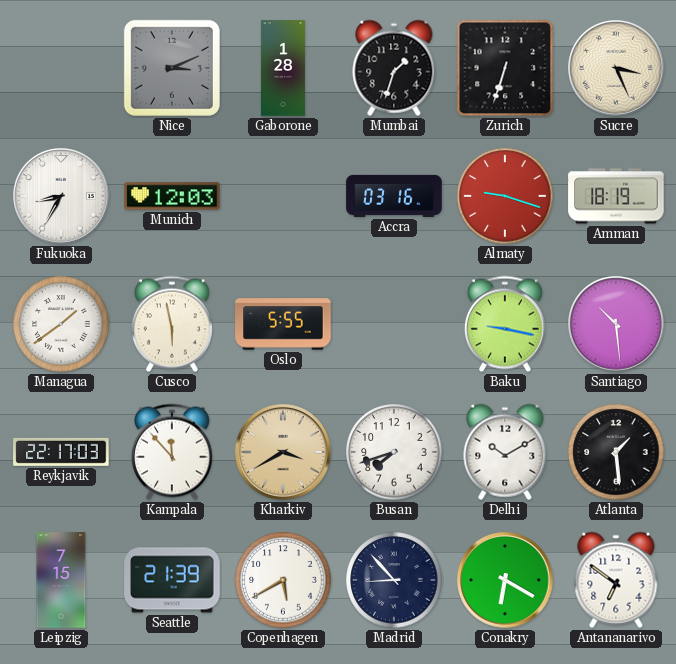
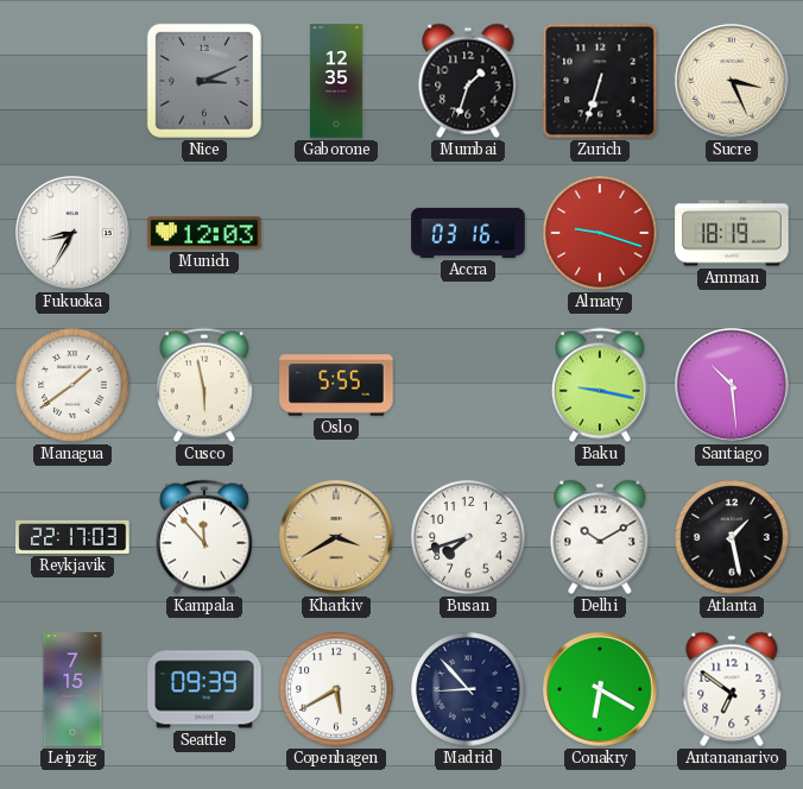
Gaborone: 1:28 -> 12:35
Atlanta: 1:29 -> 1:28
Seattle: 21:39 -> 09:39
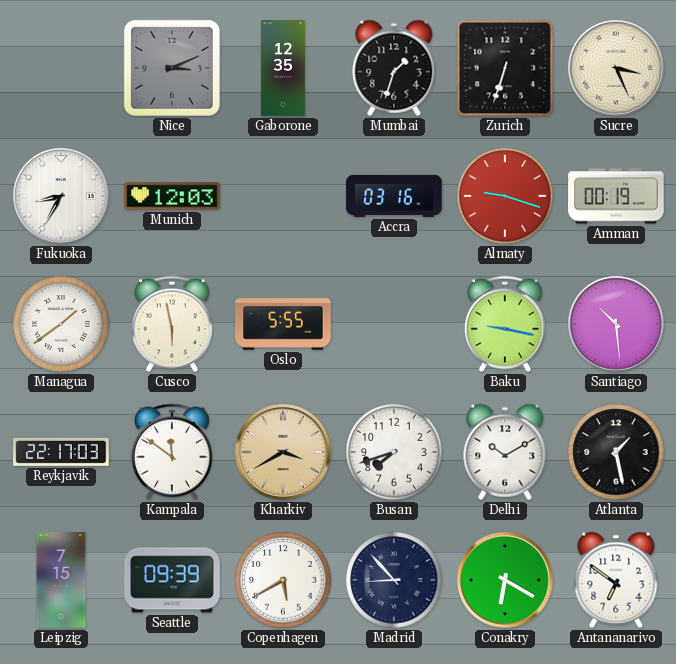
Amman: 18:19 -> 00:19
Kampala: 11:53 -> 11:51
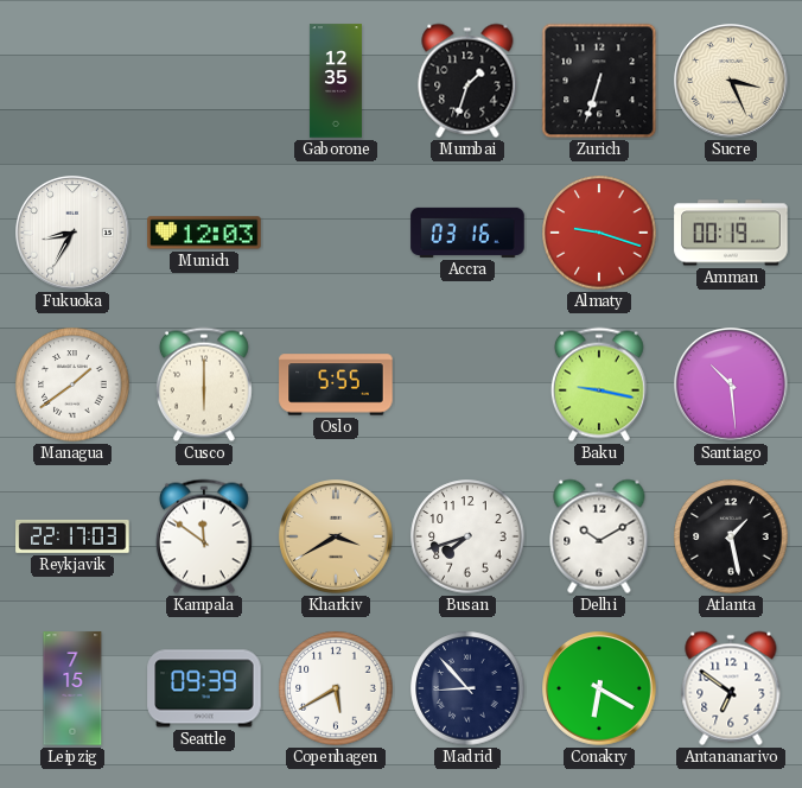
Nice: 3:11 -> none
Cusco: 5:58 -> 6:00
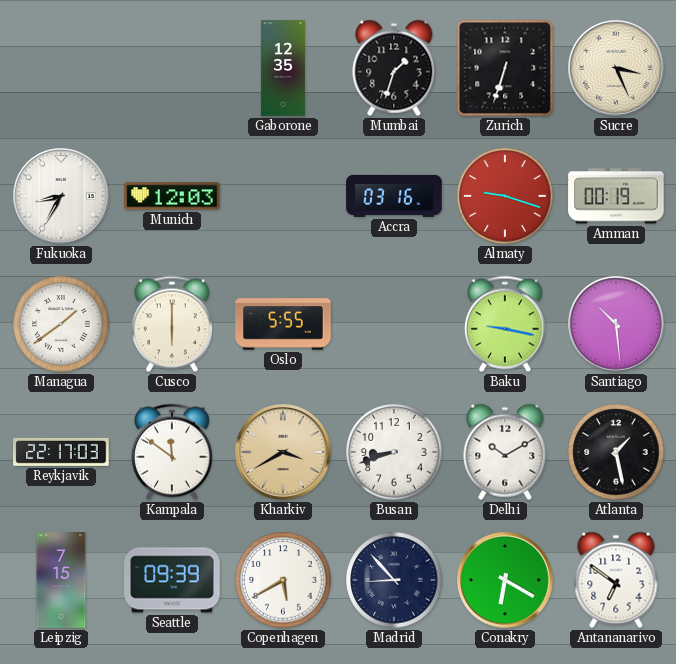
Busan: 7:42 -> 8:42
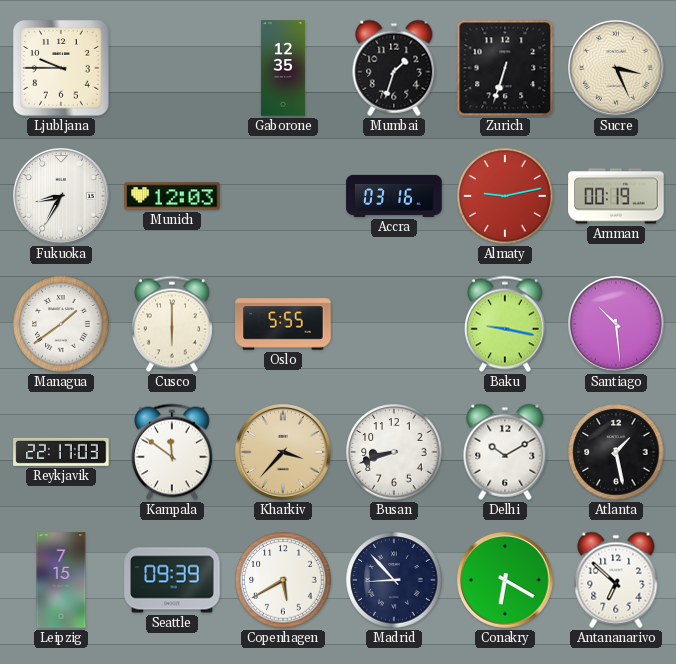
Ljubljana: none -> 9:45
Almaty: 9:18 -> 9:13
Kharkiv: 3:40 -> 3:37
Antananarivo: 6:51 -> 6:52
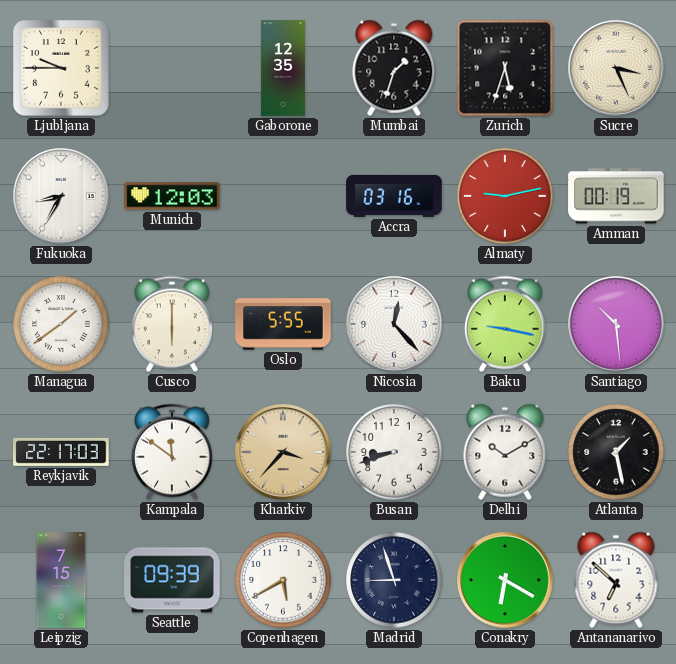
Zurich: 6:33 -> 5:33
Nicosia: none -> 12:23
Madrid: 8:53 -> 8:57
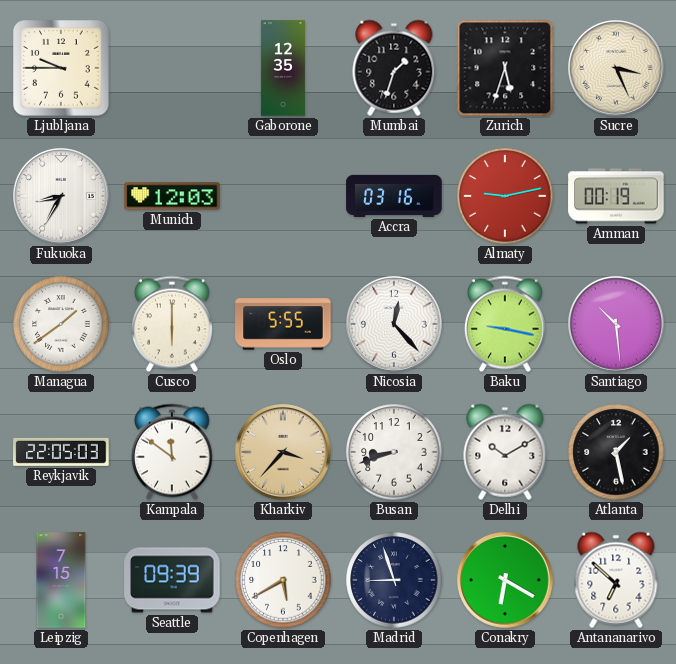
Reykjavik: 22:17 -> 22:05
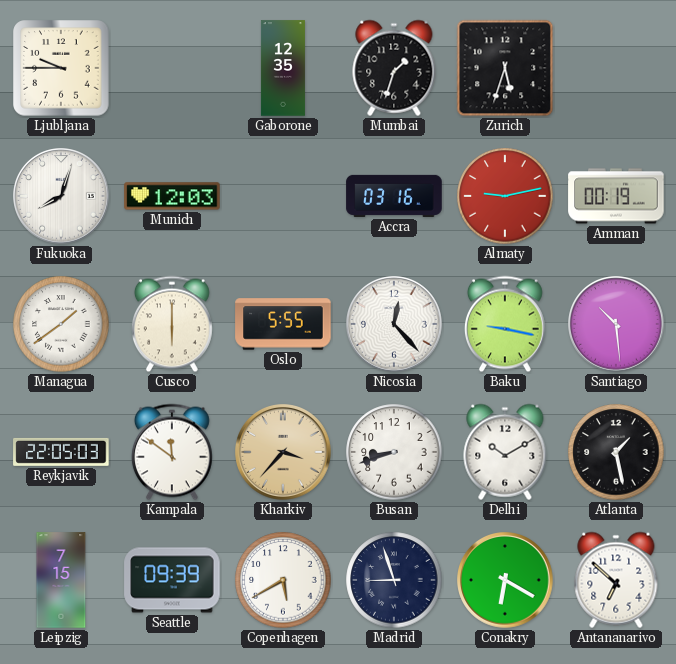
Sucre: 3:26 -> none
Fukuoka: 8:35 -> 8:03
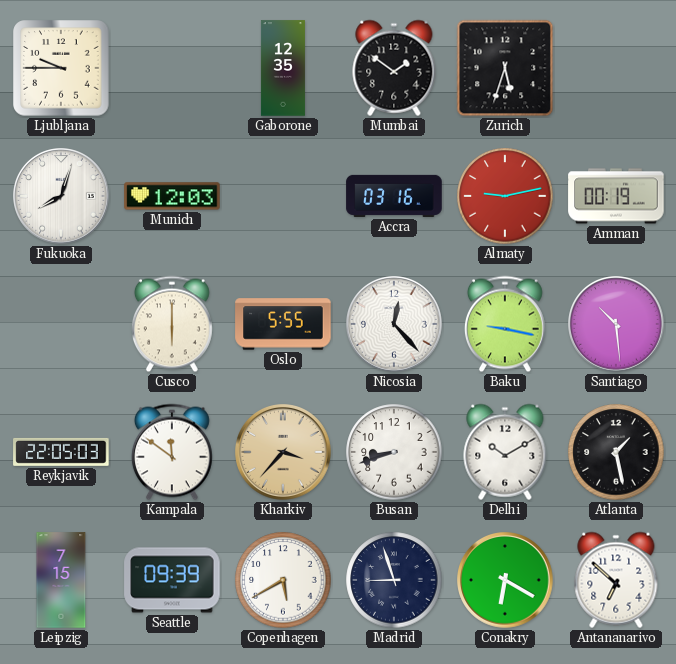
Mumbai: 1:33 -> 1:51
Managua: 1:39 -> none
